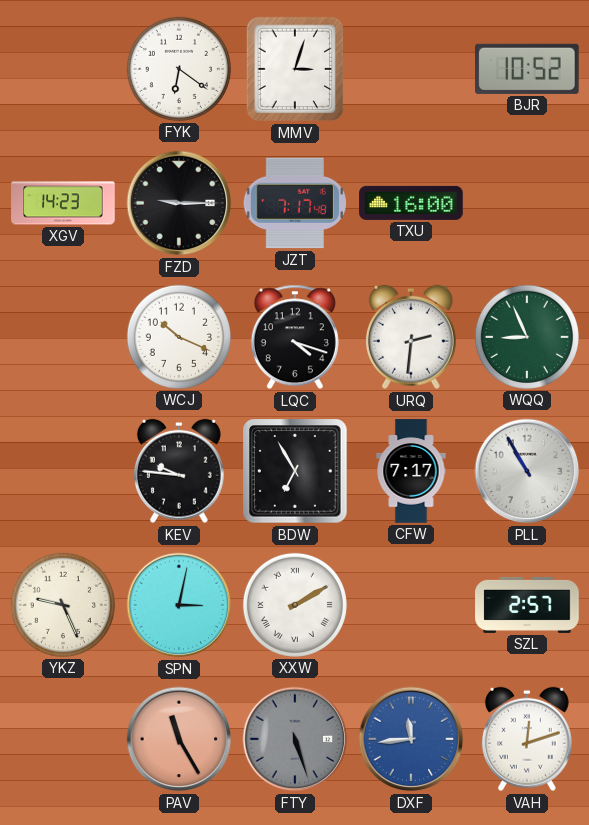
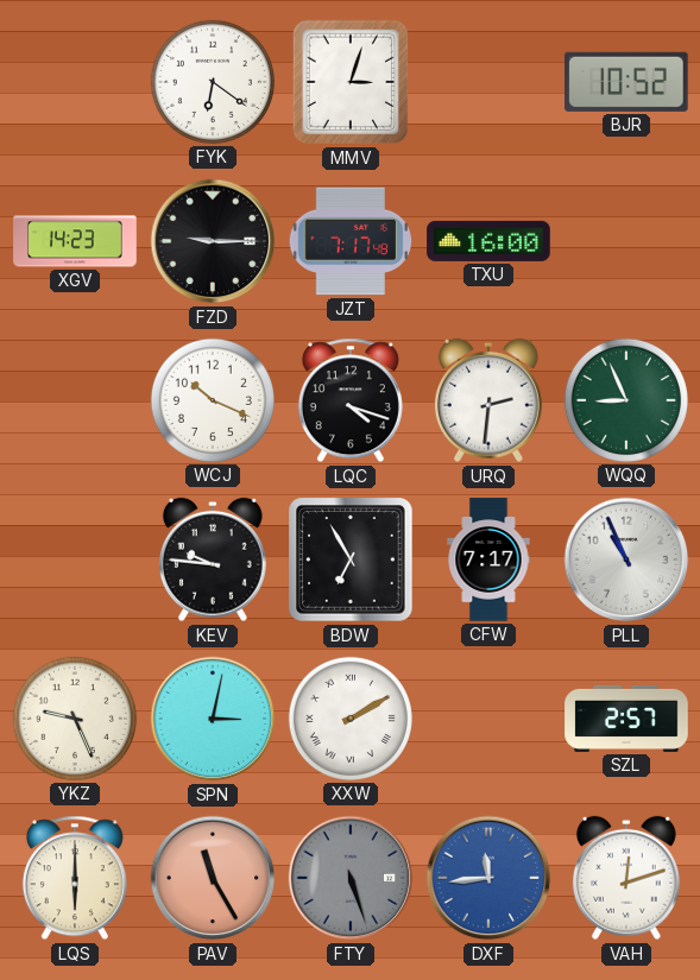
PLL: 10:55 -> 10:56
LQS: none -> 6:00
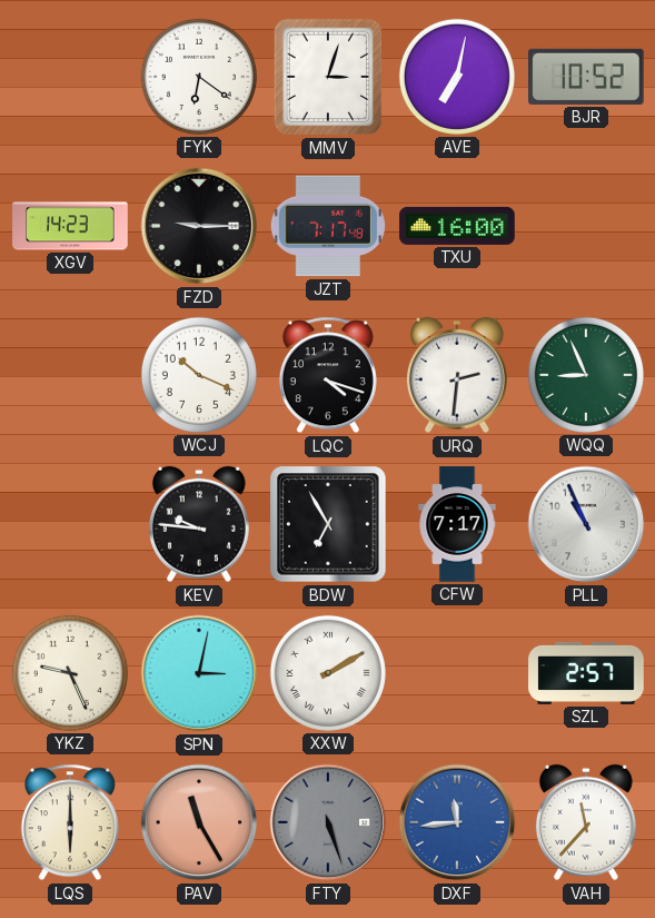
AVE: none -> 7:02
VAH: 12:12 -> 11:37
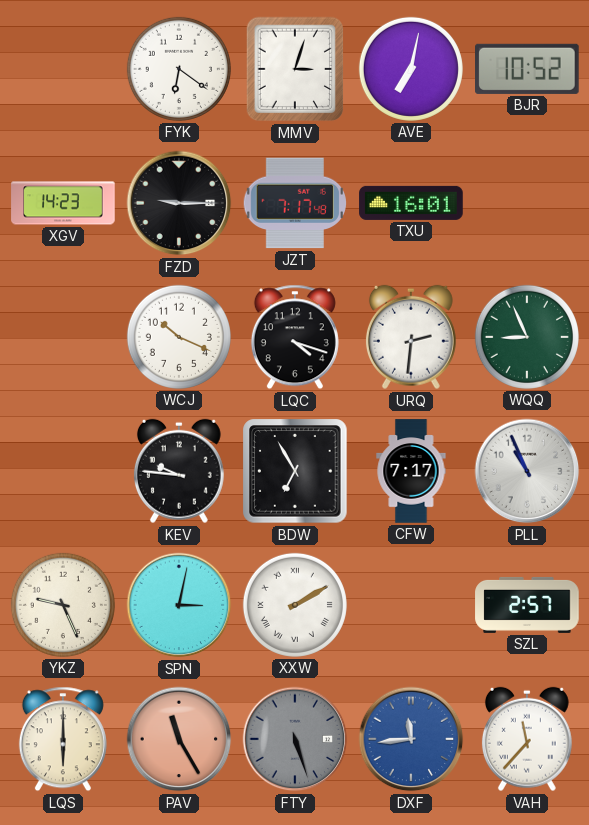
TXU: 16:00 -> 16:01
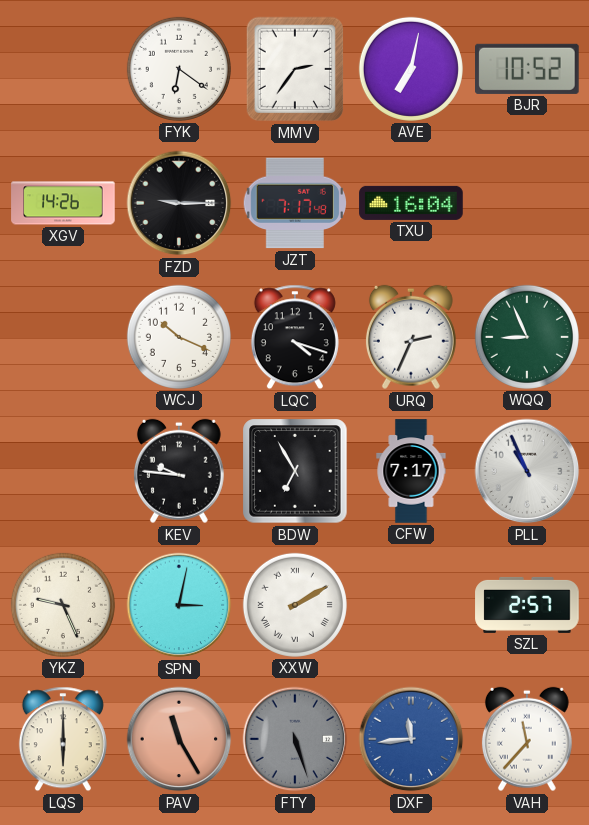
MMV: 3:03 -> 2:36
XGV: 14:23 -> 14:26
TXU: 16:01 -> 16:04
URQ: 2:31 -> 2:34
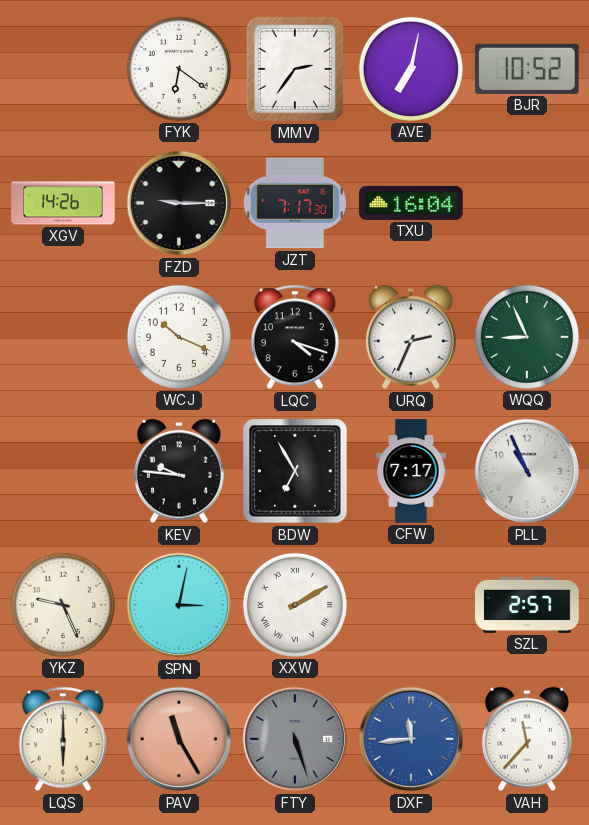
JZT: 7:17:48 -> 7:17:30
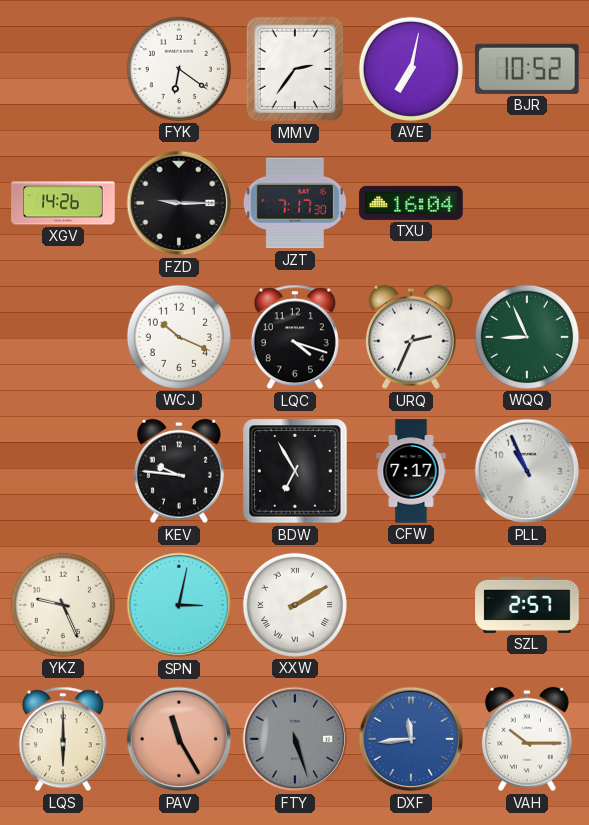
VAH: 11:37 -> 10:15
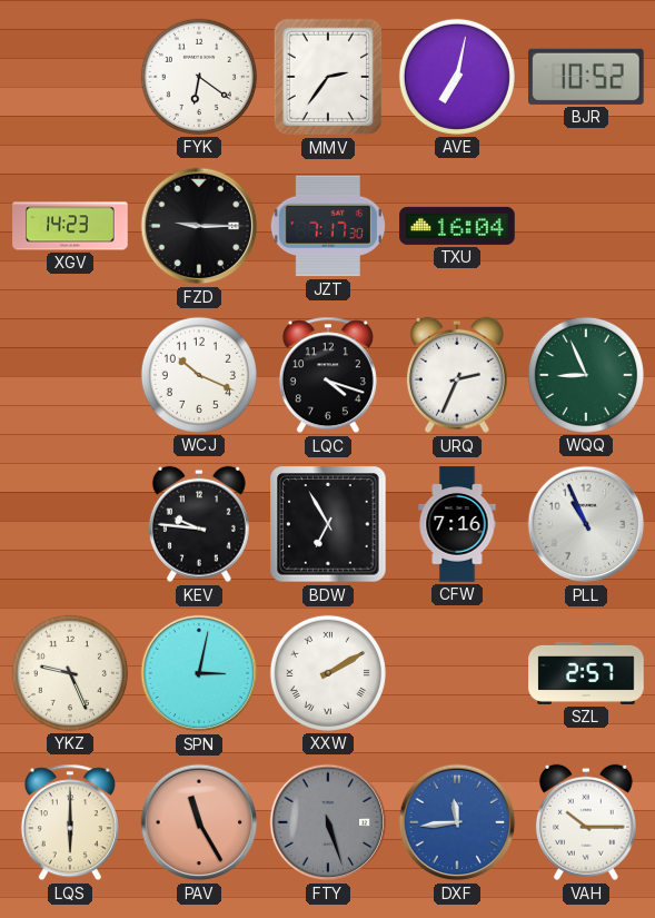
XGV: 14:26 -> 14:23
CFW: 7:17 -> 7:16
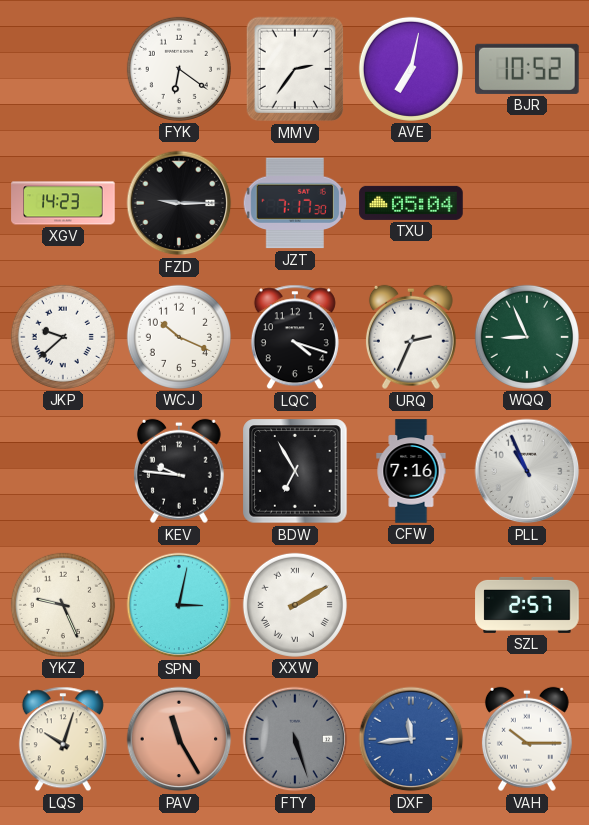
TXU: 16:04 -> 05:04
JKP: none -> 9:38
LQS: 6:00 -> 10:03
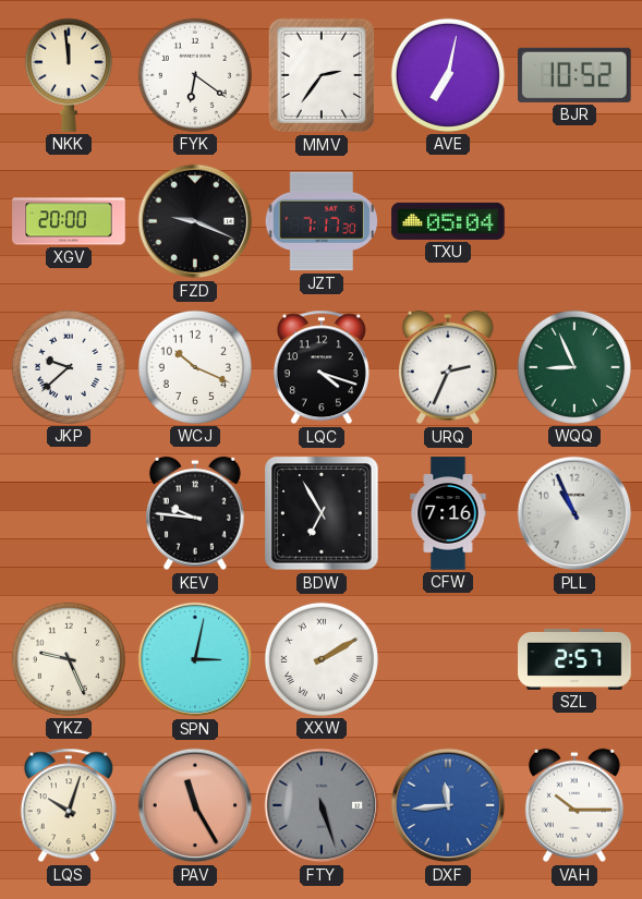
NKK: none -> 11:59
XGV: 14:23 -> 20:00
FZD: 9:15 -> 9:19
